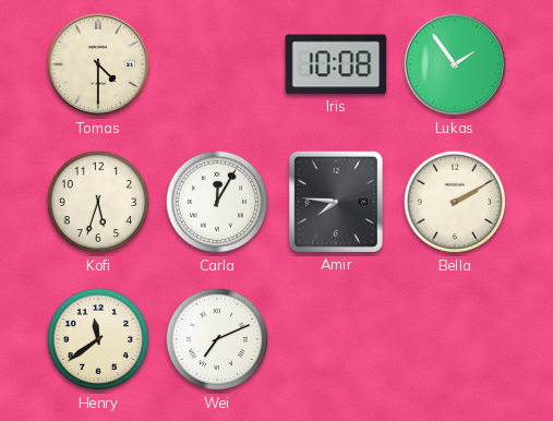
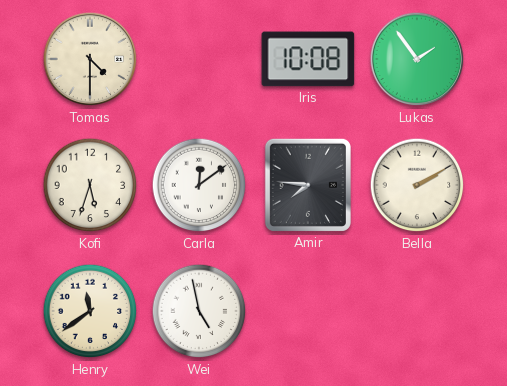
Carla: 12:05 -> 12:09
Wei: 7:11 -> 4:58
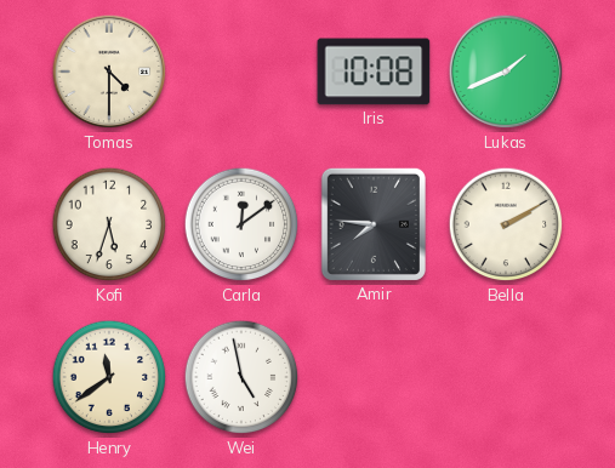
Lukas: 1:54 -> 1:41
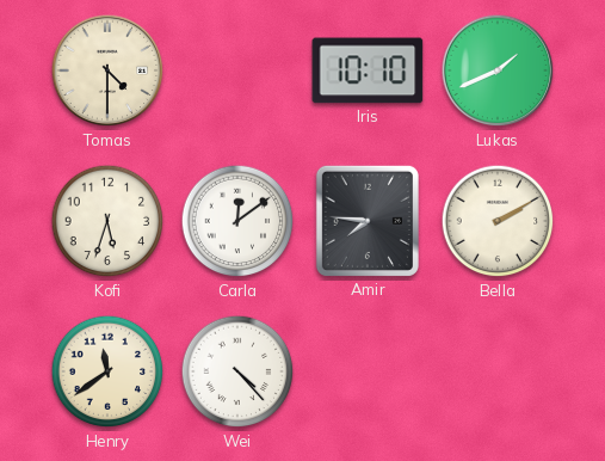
Iris: 10:08 -> 10:10
Wei: 4:58 -> 4:23
